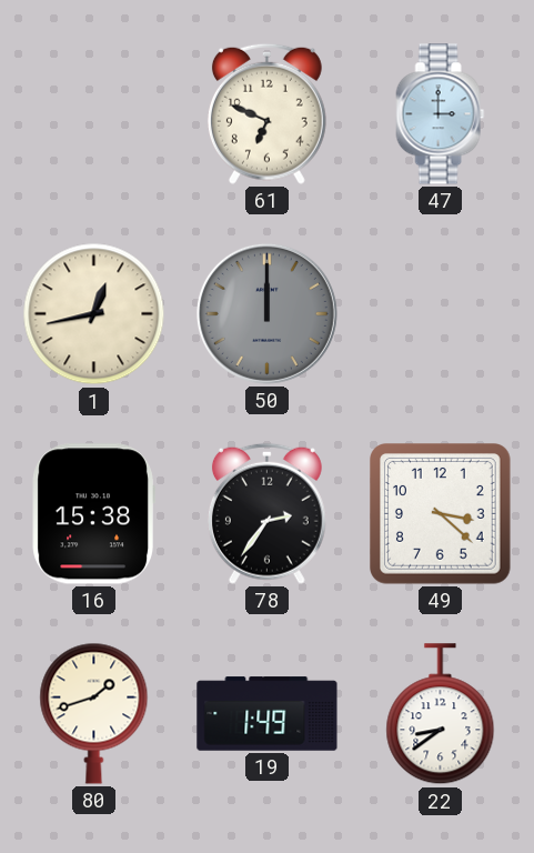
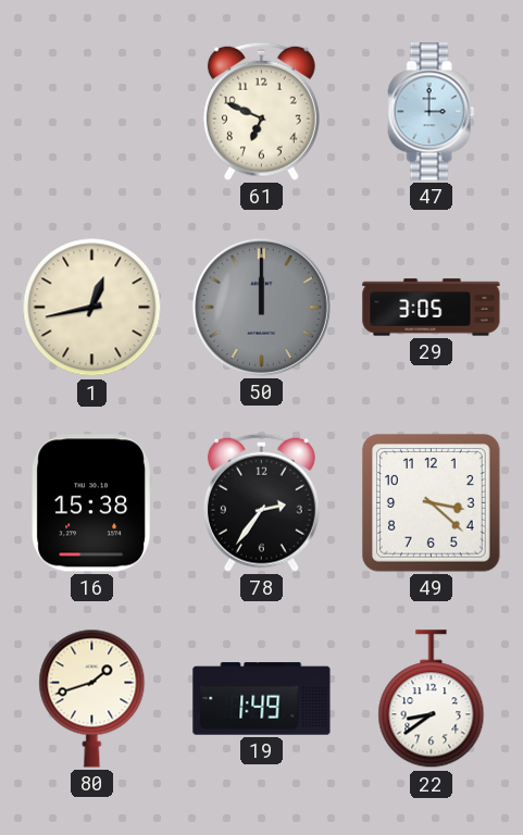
29: none -> 3:05
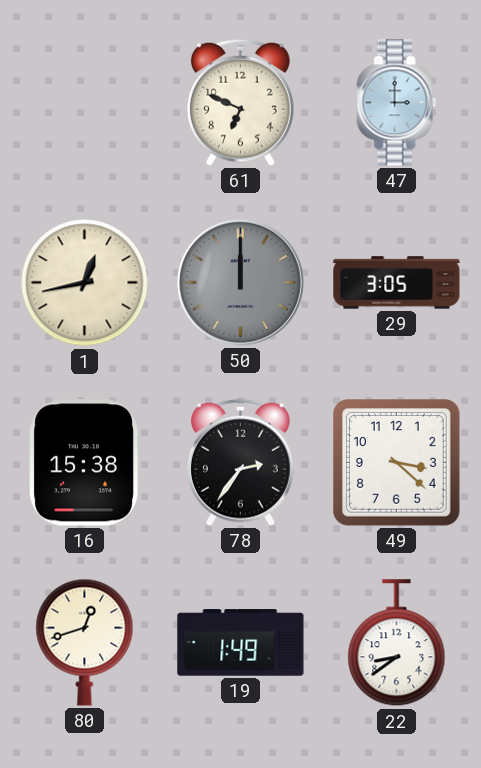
80: 1:42 -> 12:42
